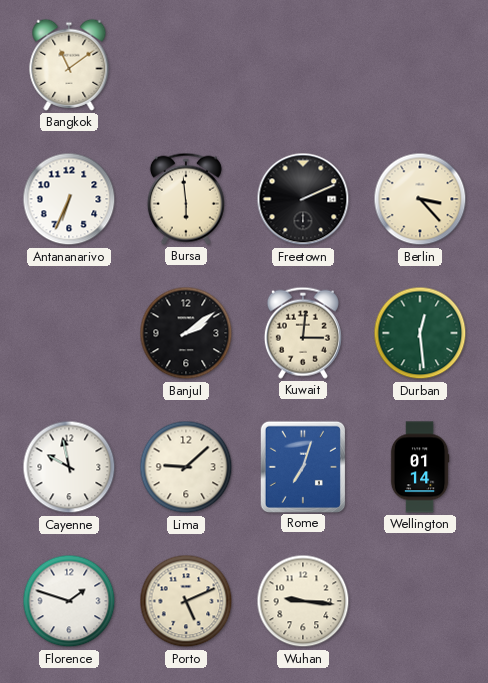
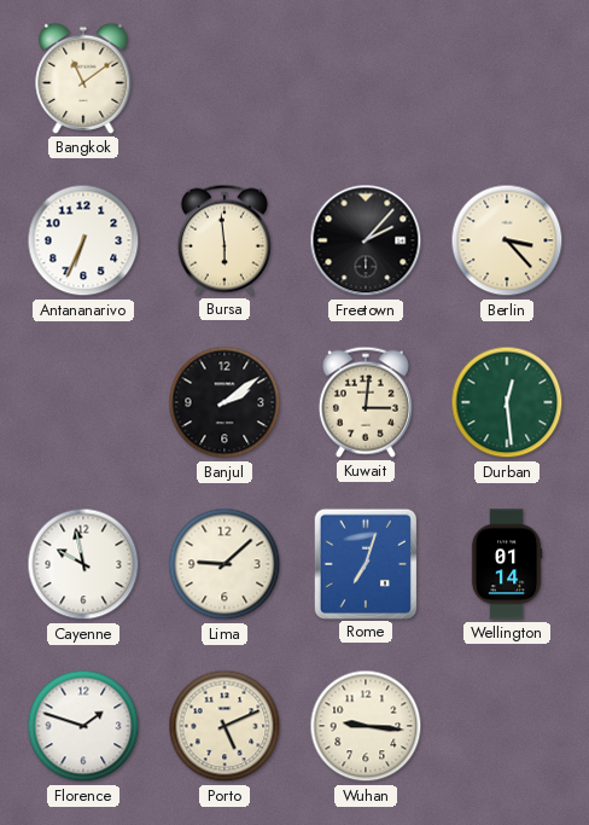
Freetown: 2:11 -> 2:07
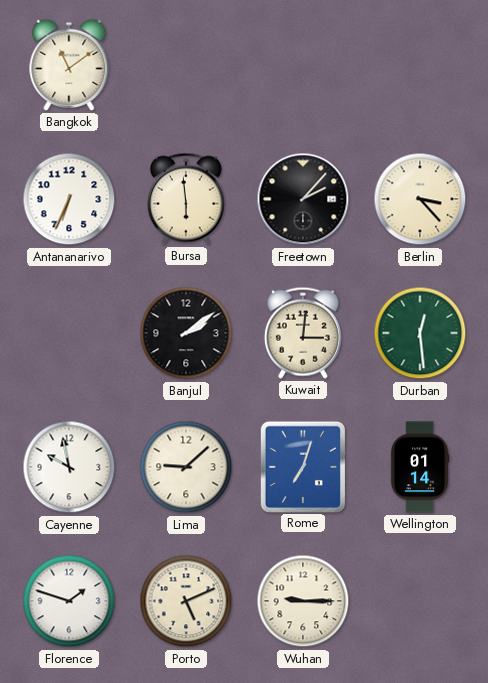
Wuhan: 9:16 -> 9:15
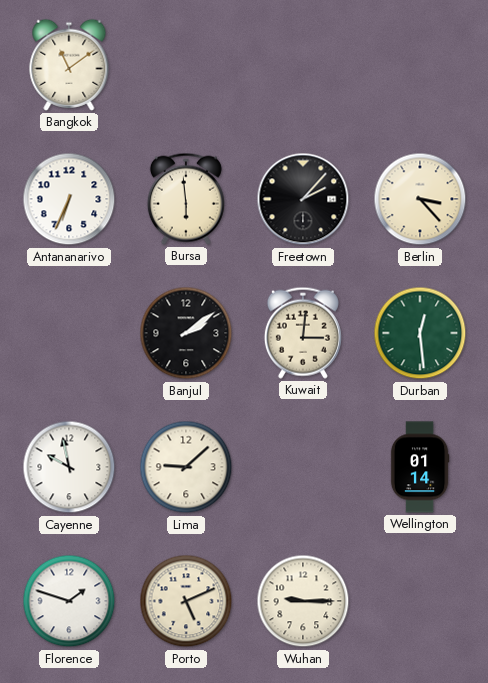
Rome: 7:03 -> none
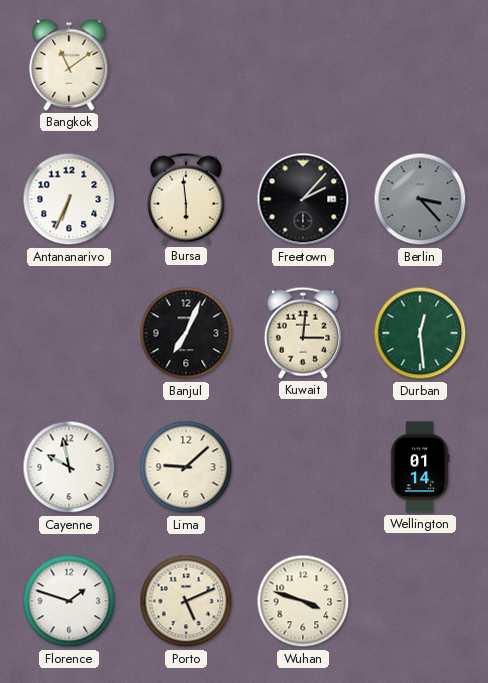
Berlin dial: cream -> grey
Banjul: 2:09 -> 7:04
Wuhan: 9:15 -> 3:48
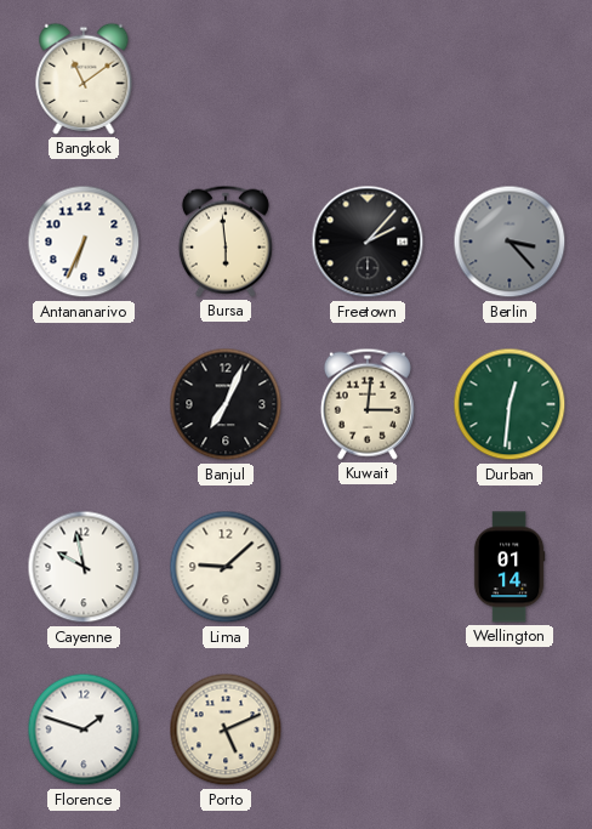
Durban: 12:29 -> 12:31
Wuhan: 3:48 -> none
